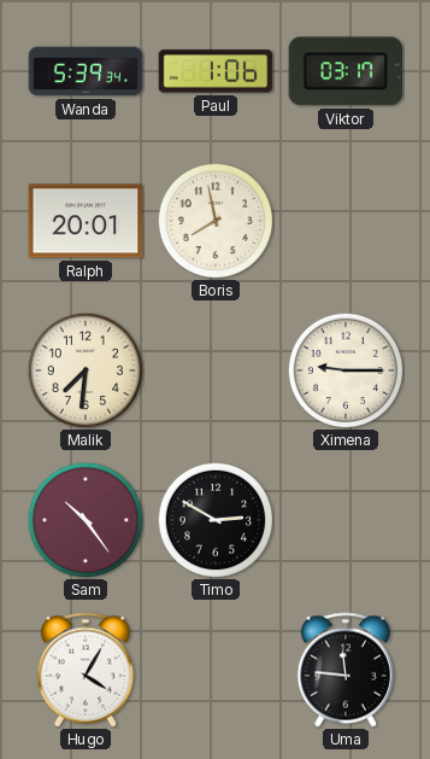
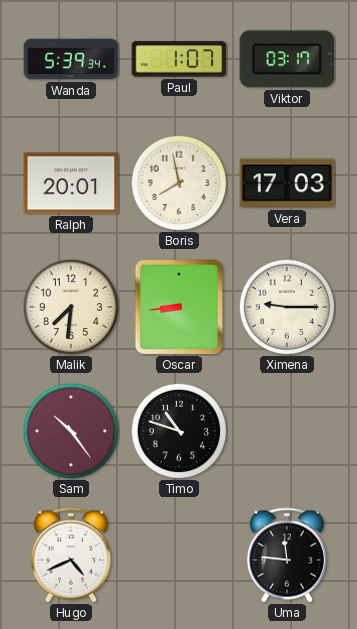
Paul: 1:06 -> 1:07
Vera: none -> 17:03
Oscar: none -> 8:44
Timo: 2:50 -> 10:48
Hugo: 4:05 -> 4:41
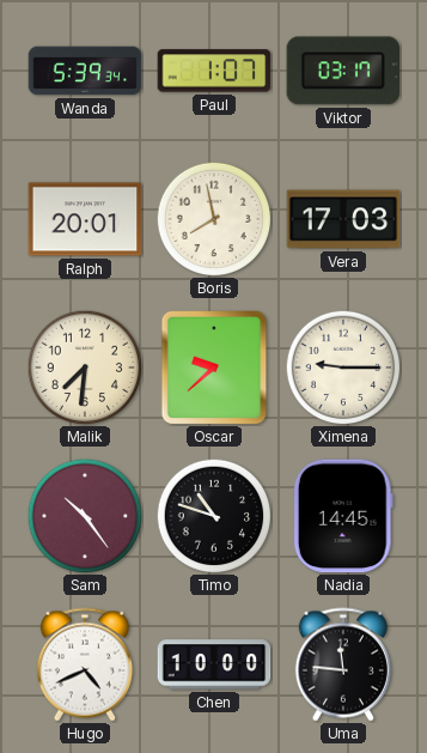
Oscar: 8:44 -> 9:38
Nadia: none -> 14:45
Chen: none -> 10:00
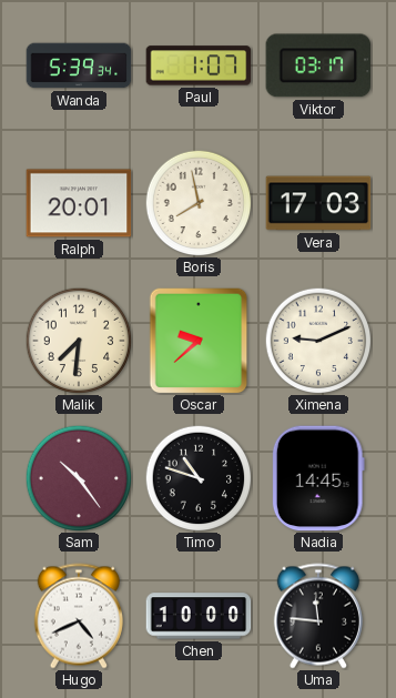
Ximena: 9:15 -> 9:11
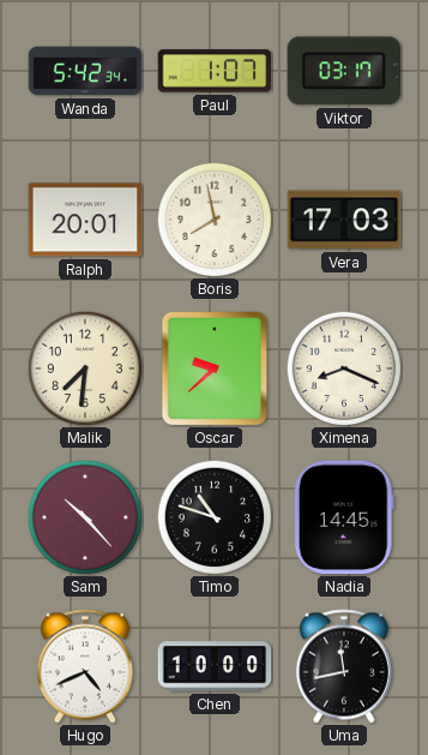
Wanda: 5:39 -> 5:42
Ximena: 9:11 -> 8:19
Sam: 10:24 -> 10:23
Uma: 11:46 -> 11:43
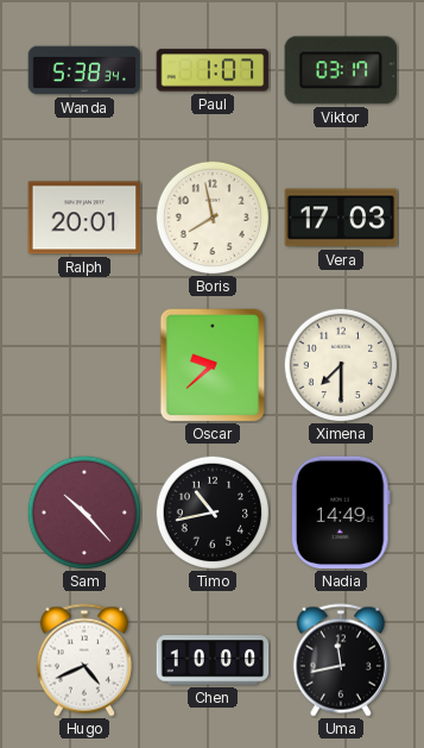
Wanda: 5:42 -> 5:38
Malik: 7:31 -> none
Ximena: 8:19 -> 7:30
Timo: 10:48 -> 10:43
Nadia: 14:45 -> 14:49
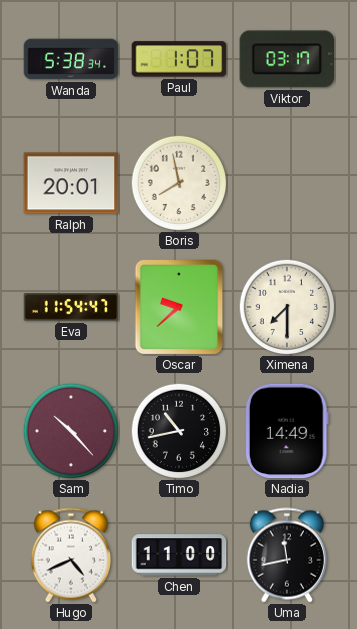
Vera: 17:03 -> none
Eva: none -> 11:54
Chen: 10:00 -> 11:00
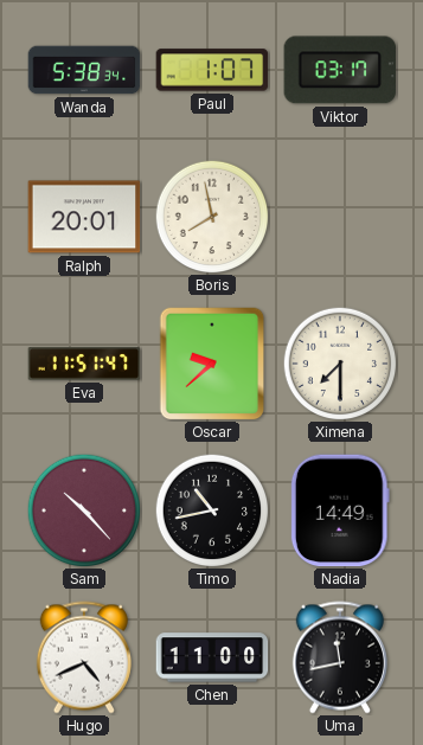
Eva: 11:54 -> 11:51
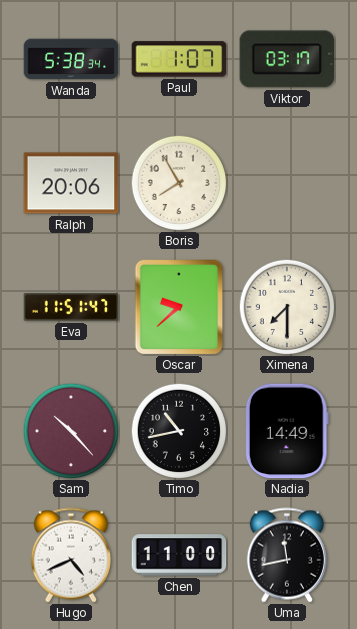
Ralph: 20:01 -> 20:06
Boris: 7:58 -> 7:55
